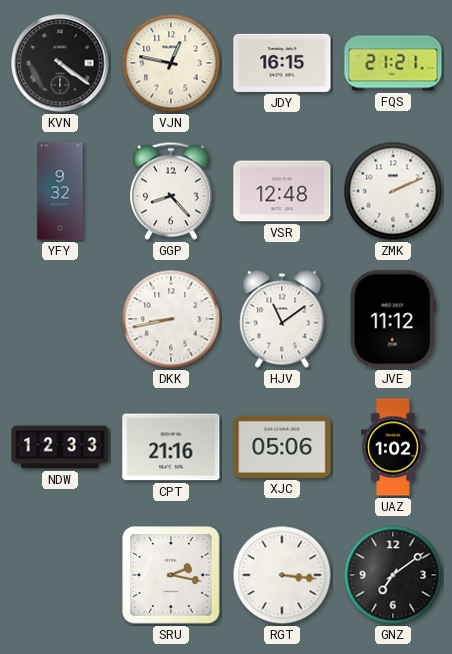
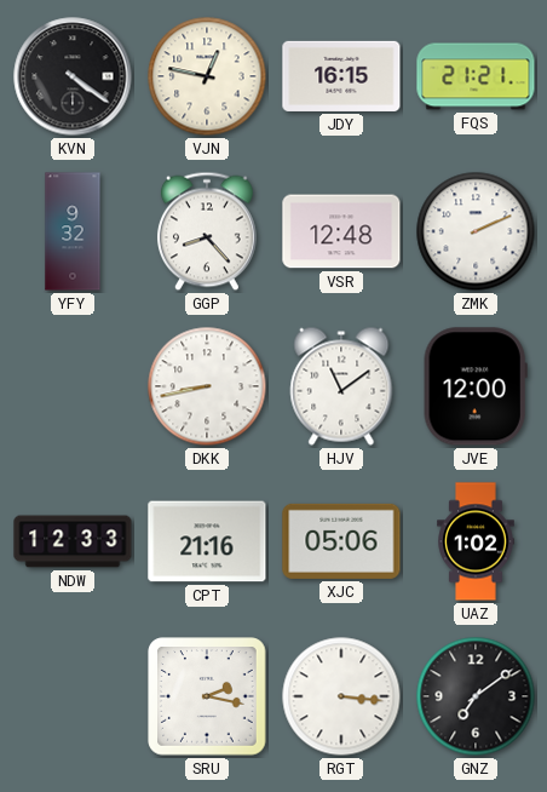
JVE: 11:12 -> 12:00
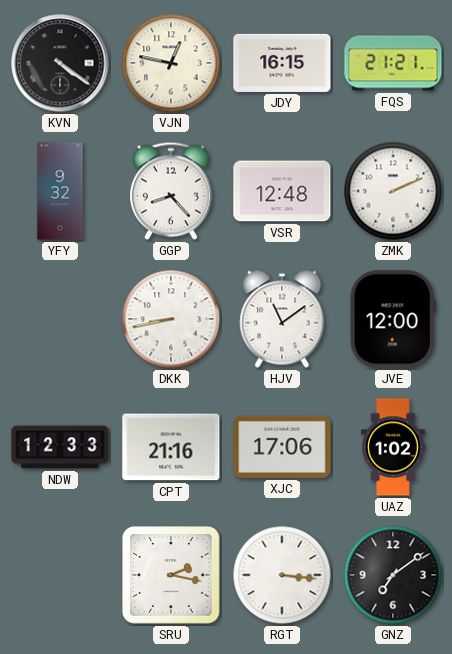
XJC: 05:06 -> 17:06
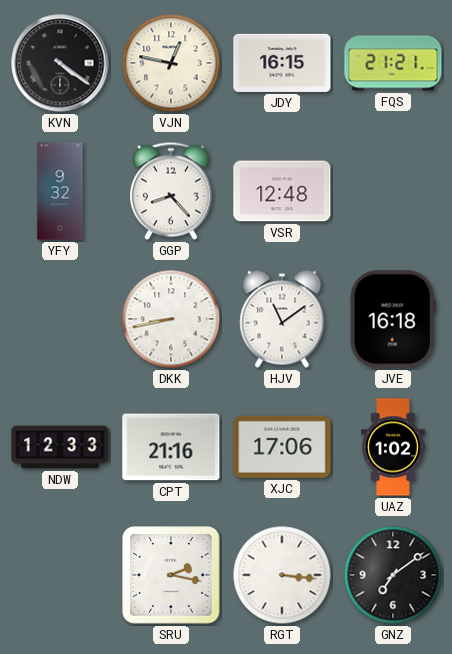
ZMK: 2:11 -> none
JVE: 12:00 -> 16:18
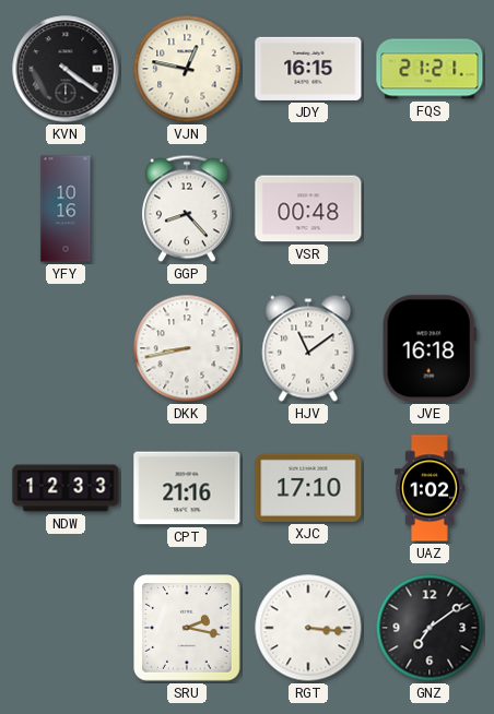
YFY: 9:32 -> 10:16
VSR: 12:48 -> 00:48
XJC: 17:06 -> 17:10
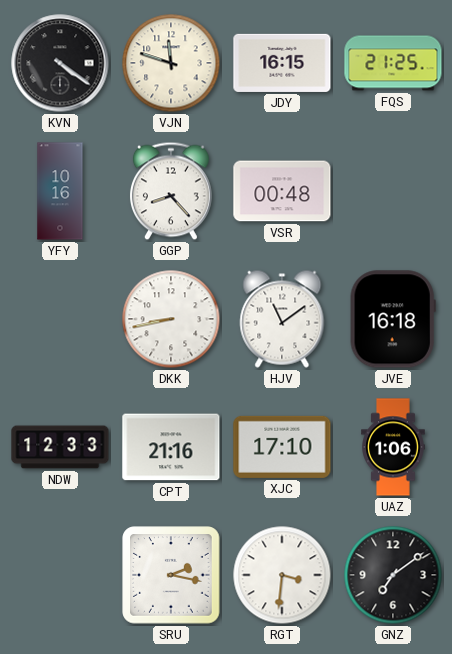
VJN: 12:47 -> 11:48
FQS: 21:21 -> 21:25
UAZ: 1:02 -> 1:06
RGT: 3:16 -> 3:31
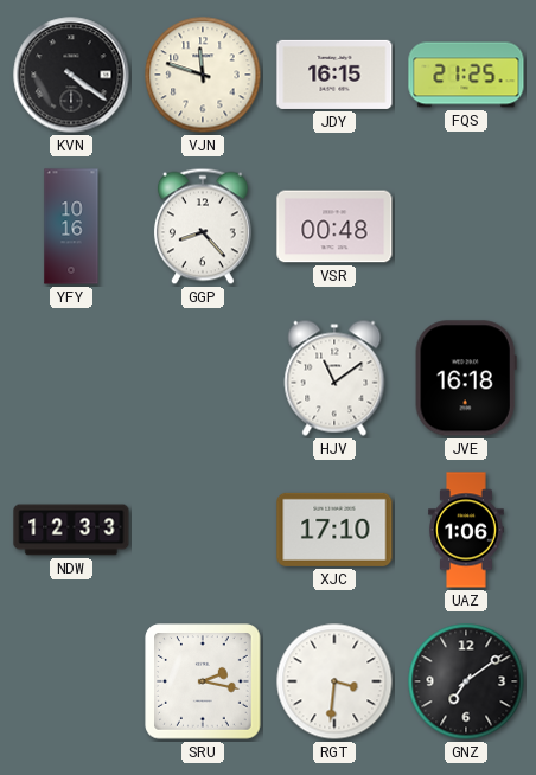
DKK: 8:43 -> none
CPT: 21:16 -> none
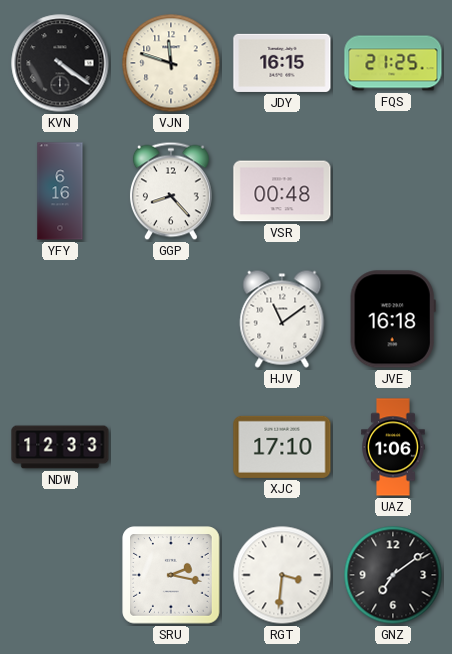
YFY: 10:16 -> 6:16
